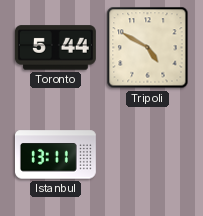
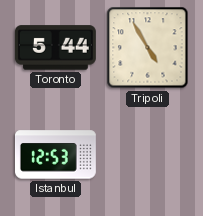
Tripoli: 4:50 -> 4:55
Istanbul: 13:11 -> 12:53
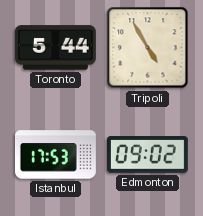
Istanbul: 12:53 -> 17:53
Edmonton: none -> 09:02
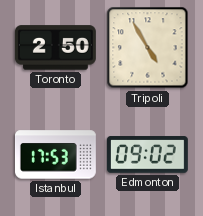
Toronto: 5:44 -> 2:50
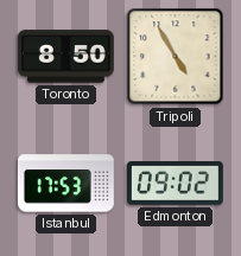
Toronto: 2:50 -> 8:50
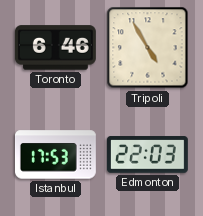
Toronto: 8:50 -> 6:46
Edmonton: 09:02 -> 22:03
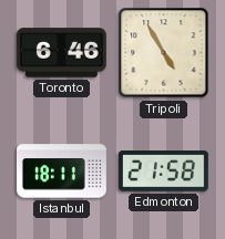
Istanbul: 17:53 -> 18:11
Edmonton: 22:03 -> 21:58
